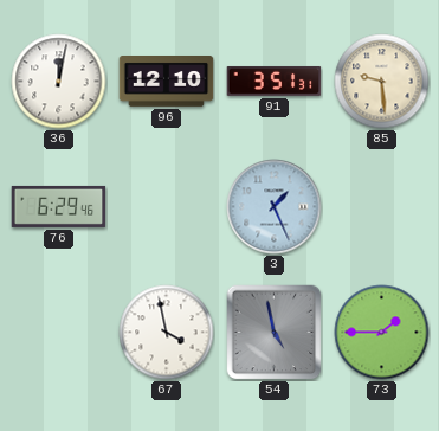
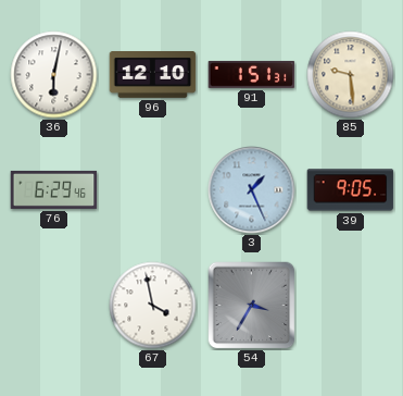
36: 12:02 -> 6:02
91: 3:51 -> 1:51
39: none -> 9:05
54: 4:58 -> 3:35
73: 1:45 -> none
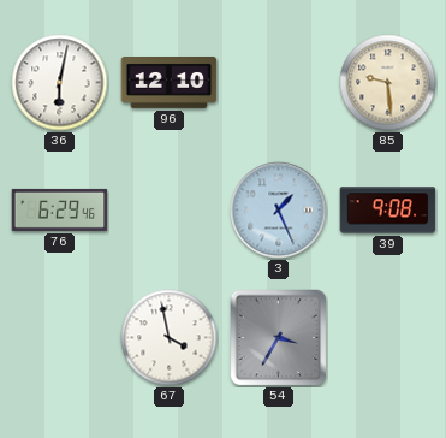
91: 1:51 -> none
39: 9:05 -> 9:08
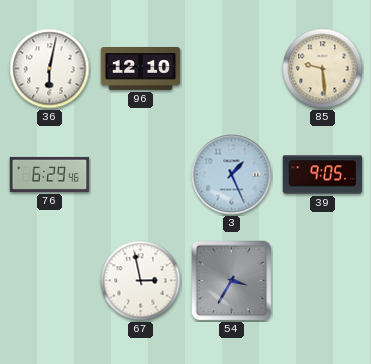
39: 9:08 -> 9:05
67: 3:58 -> 2:58
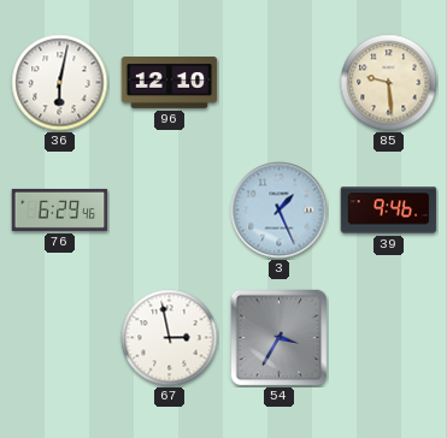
39: 9:05 -> 9:46
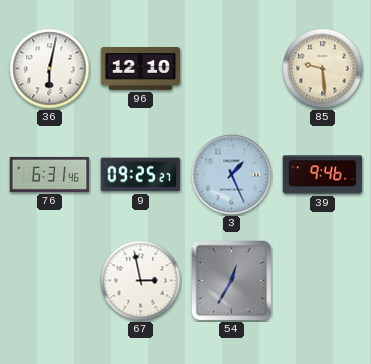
76: 6:29 -> 6:31
9: none -> 09:25
54: 3:35 -> 12:35
